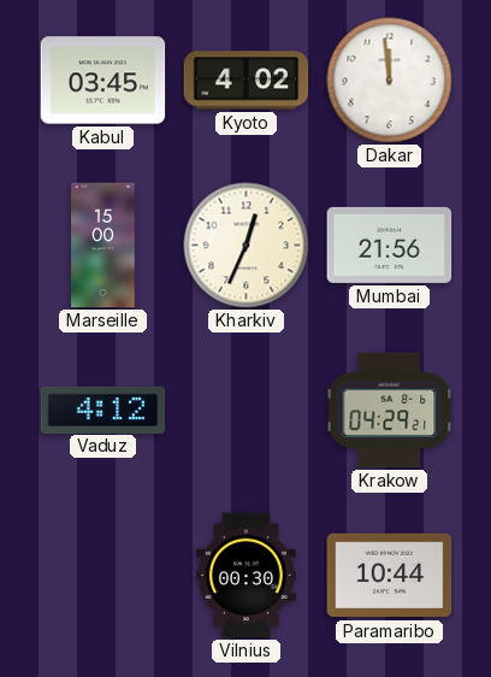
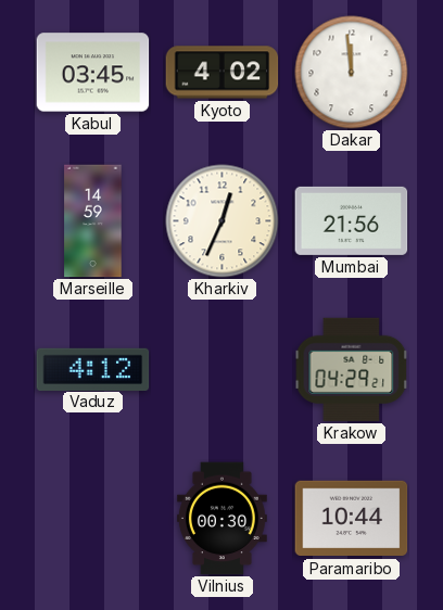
Marseille: 15:00 -> 14:59
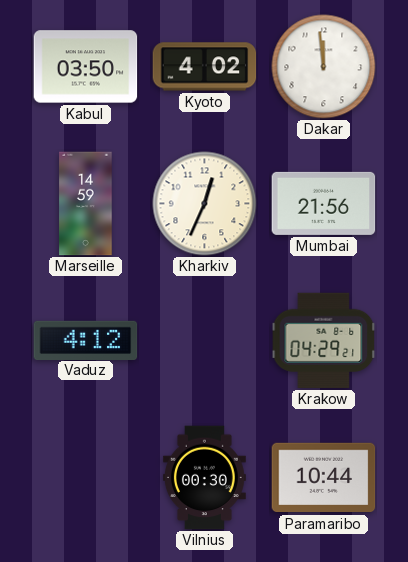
Kabul: 03:45 -> 03:50
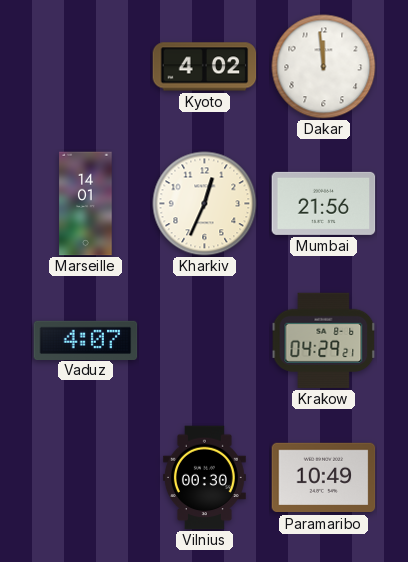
Kabul: 03:50 -> none
Marseille: 14:59 -> 14:01
Vaduz: 4:12 -> 4:07
Paramaribo: 10:44 -> 10:49
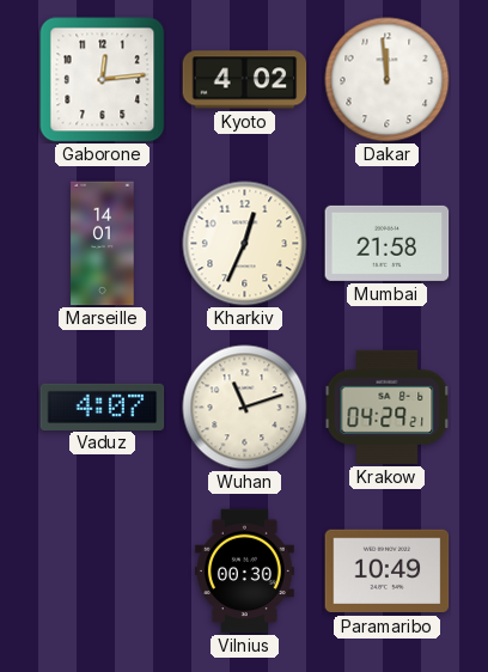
Gaborone: none -> 12:14
Mumbai: 21:56 -> 21:58
Wuhan: none -> 11:12
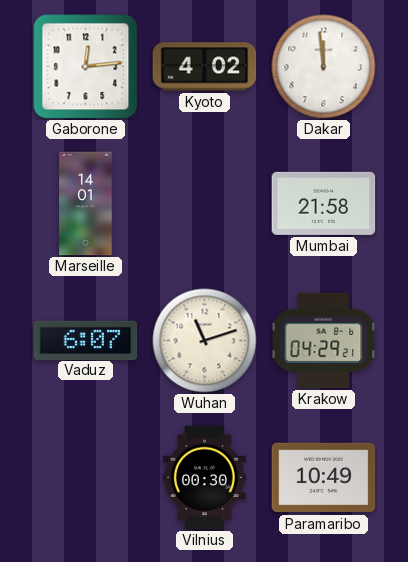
Kharkiv: 12:34 -> none
Vaduz: 4:07 -> 6:07
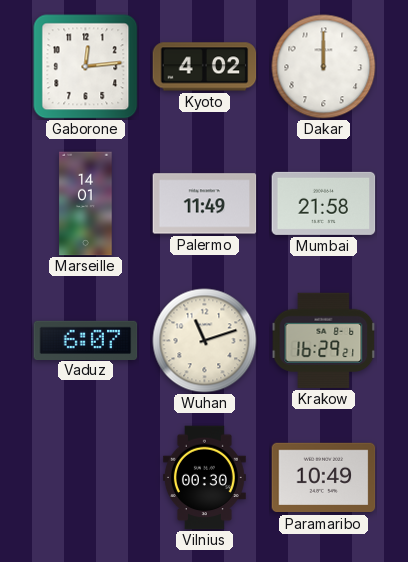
Dakar: 11:59 -> 12:00
Palermo: none -> 11:49
Krakow: 04:29 -> 16:29
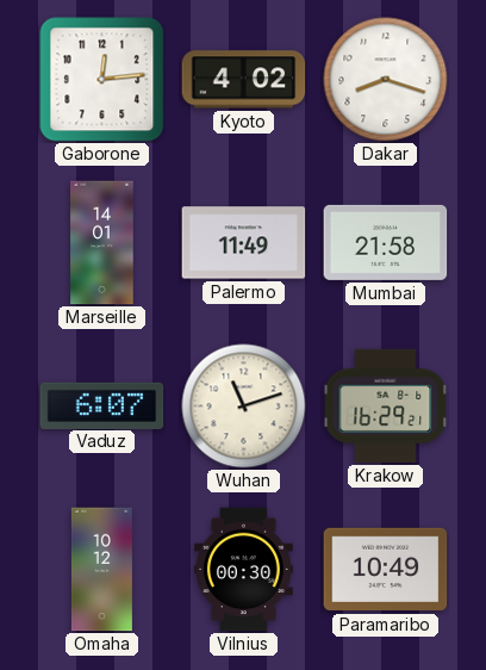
Dakar: 12:00 -> 8:18
Omaha: none -> 10:12
